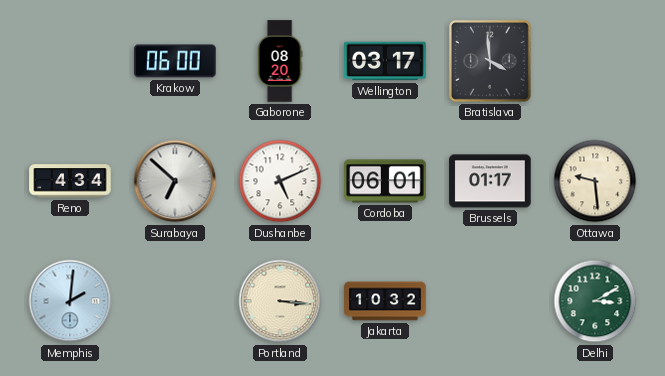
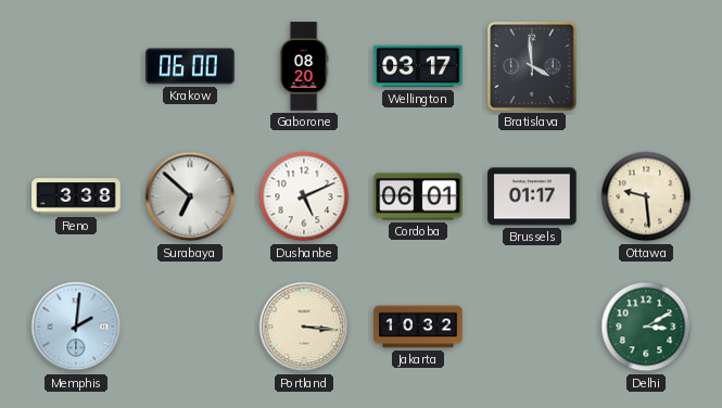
Reno: 4:34 -> 3:38
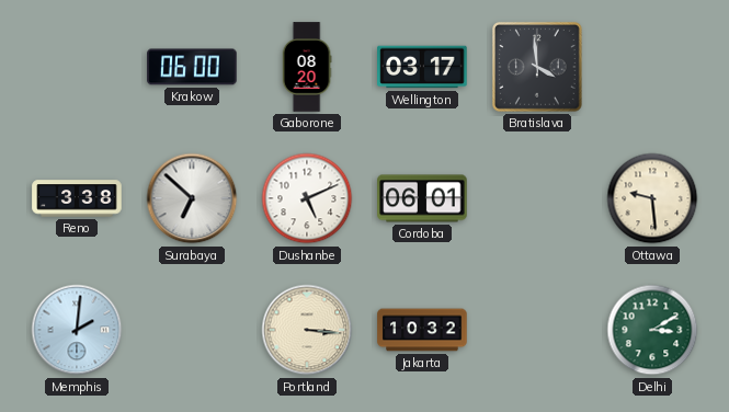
Brussels: 01:17 -> none
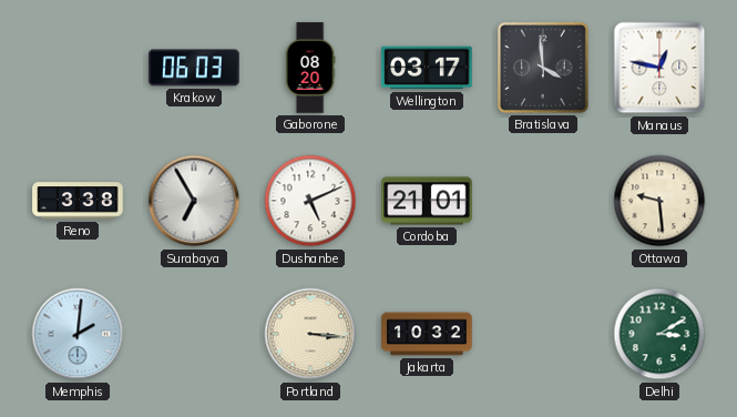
Krakow: 06:00 -> 06:03
Manaus: none -> 12:47
Surabaya: 6:52 -> 6:55
Cordoba: 06:01 -> 21:01
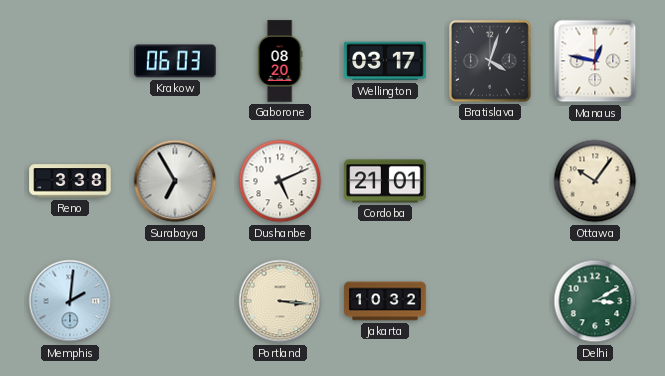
Bratislava: 3:59 -> 4:03
Ottawa: 9:29 -> 10:06
